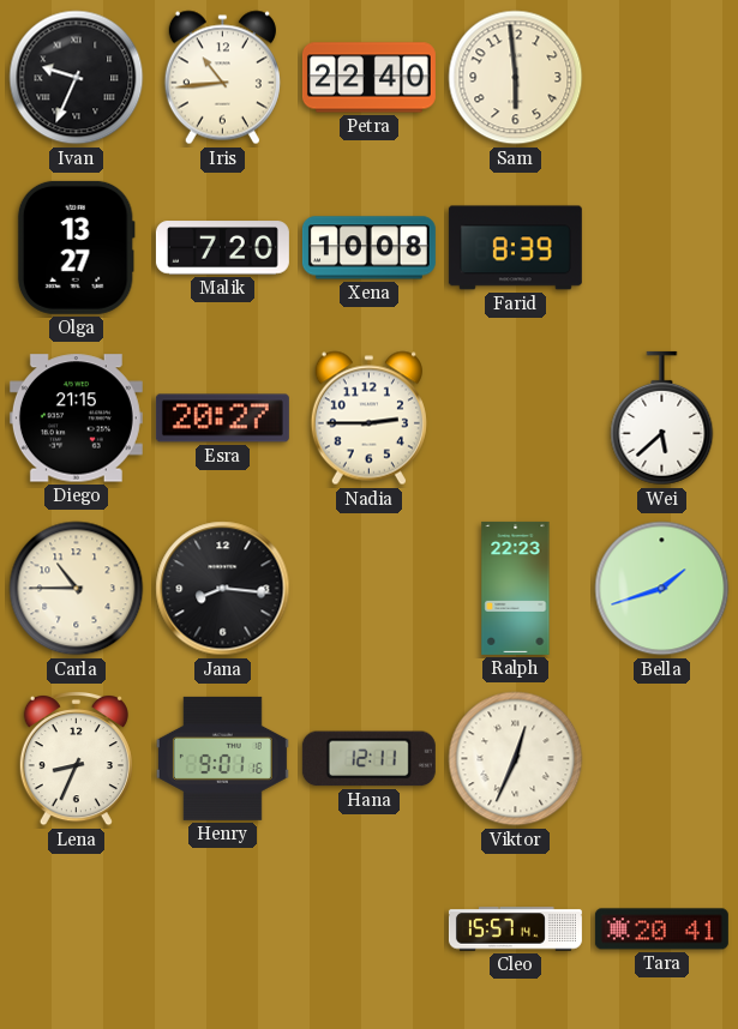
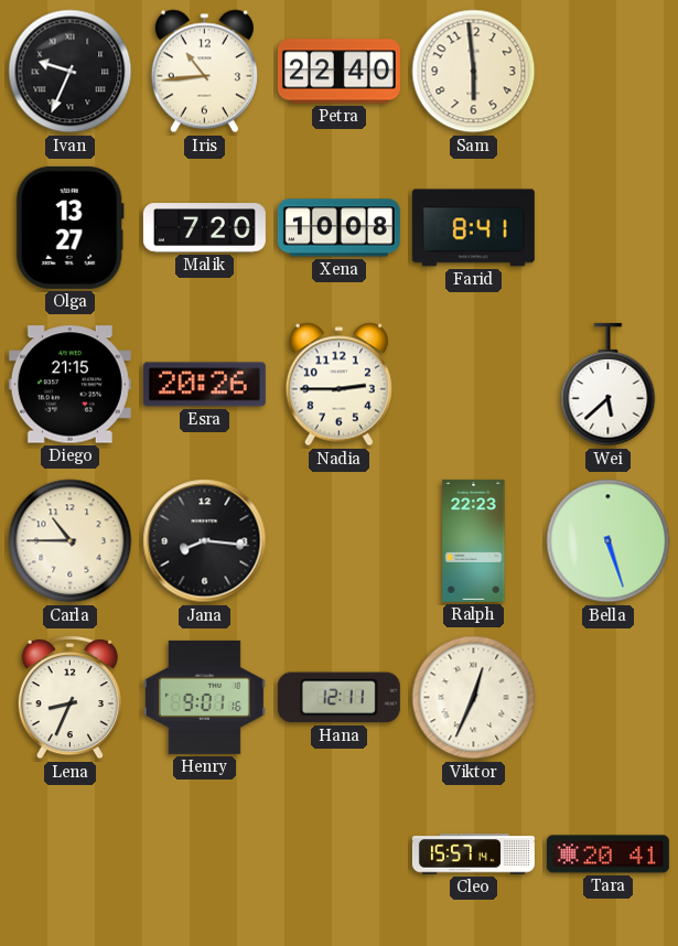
Farid: 8:39 -> 8:41
Esra: 20:27 -> 20:26
Bella: 1:42 -> 5:27
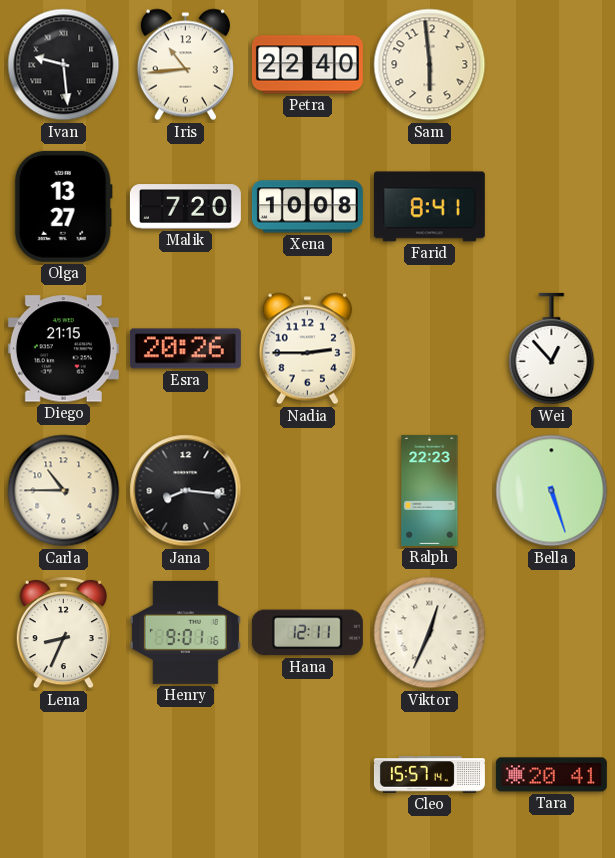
Ivan: 9:34 -> 9:29
Wei: 5:38 -> 12:53
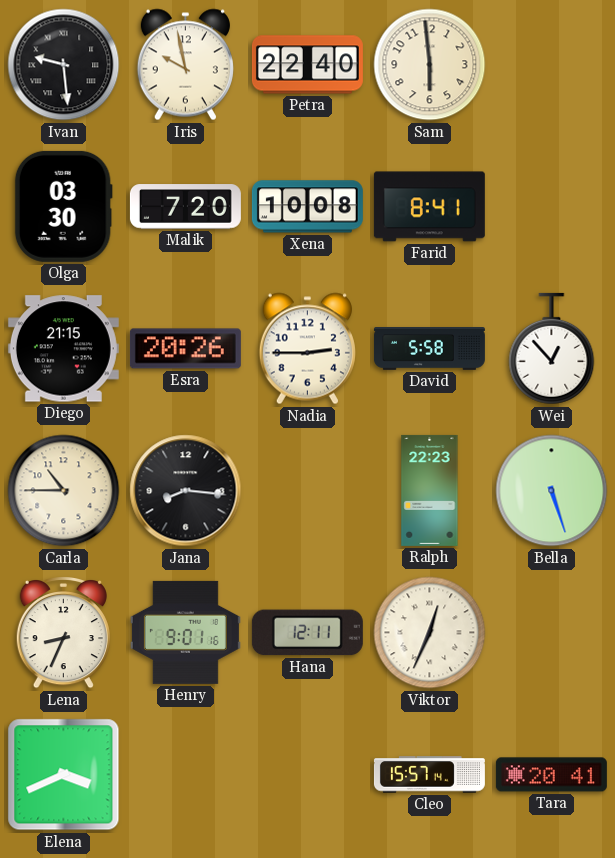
Iris: 10:44 -> 9:58
Olga: 13:27 -> 03:30
David: none -> 5:58
Elena: none -> 3:41
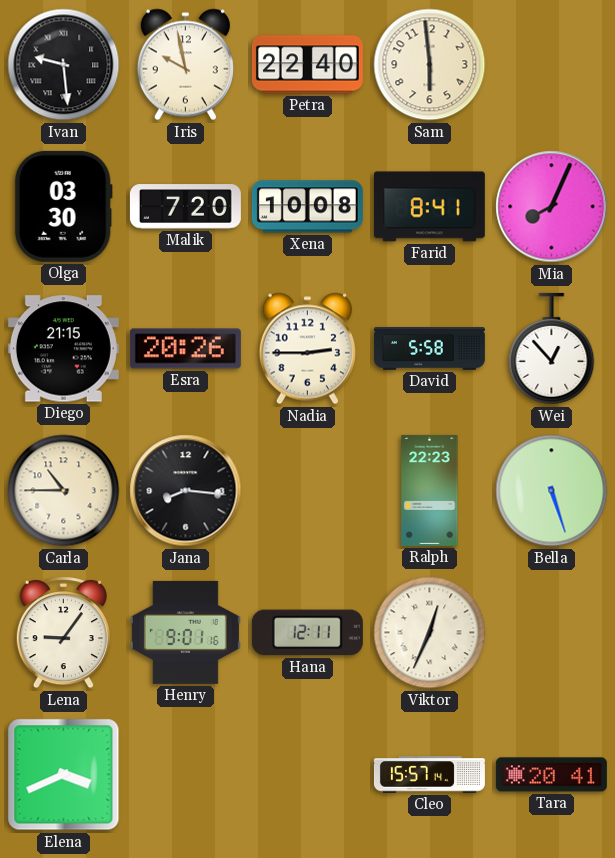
Mia: none -> 8:04
Lena: 8:34 -> 9:06
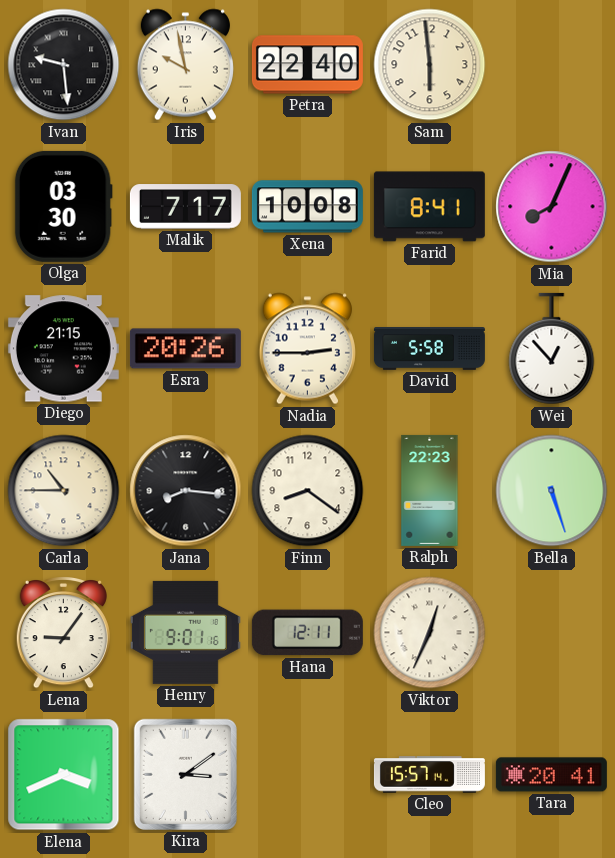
Malik: 7:20 -> 7:17
Finn: none -> 8:21
Kira: none -> 3:09
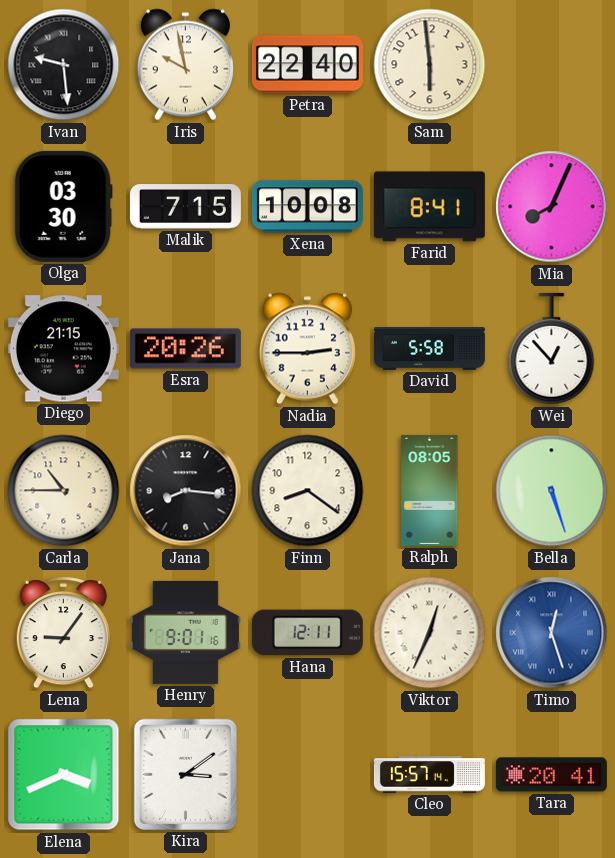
Malik: 7:17 -> 7:15
Ralph: 22:23 -> 08:05
Timo: none -> 12:27
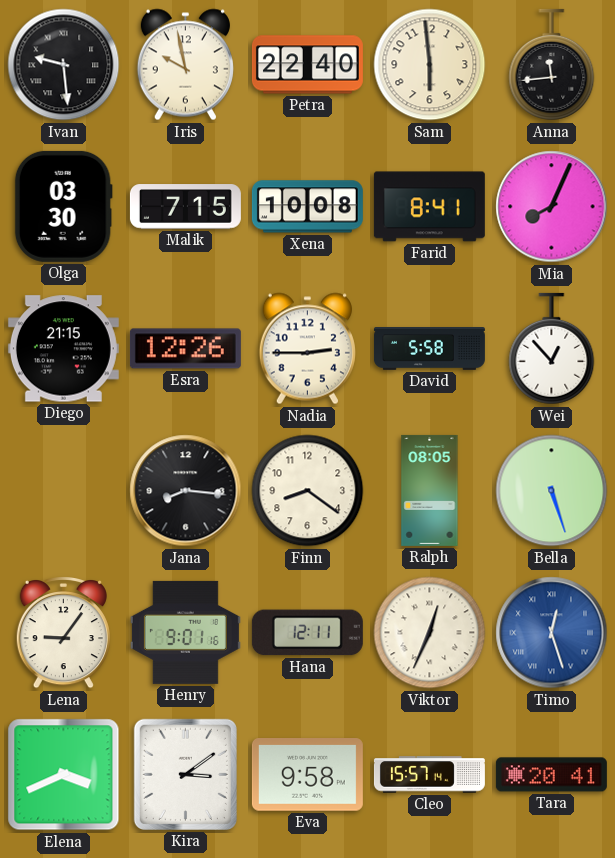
Anna: none -> 11:44
Esra: 20:26 -> 12:26
Carla: 10:45 -> none
Eva: none -> 9:58
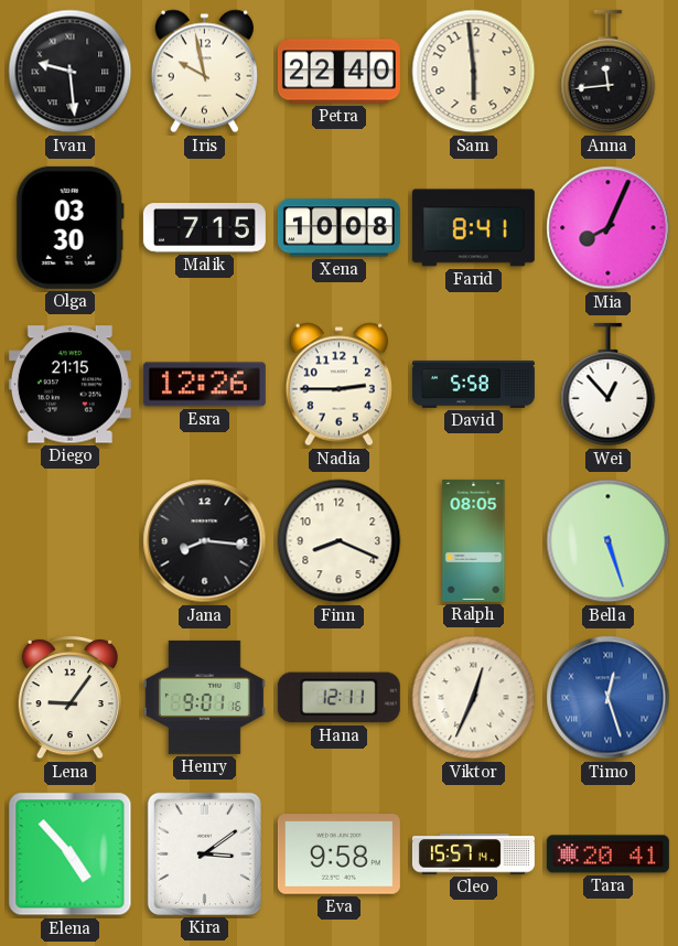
Finn: 8:21 -> 8:19
Elena: 3:41 -> 4:53
